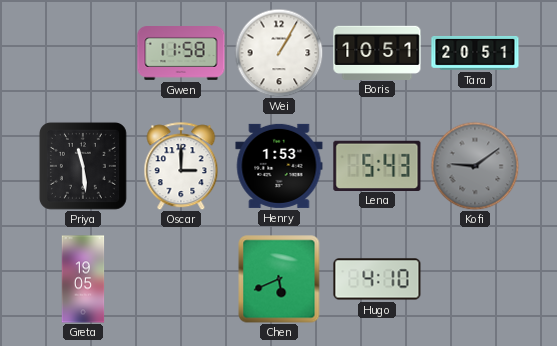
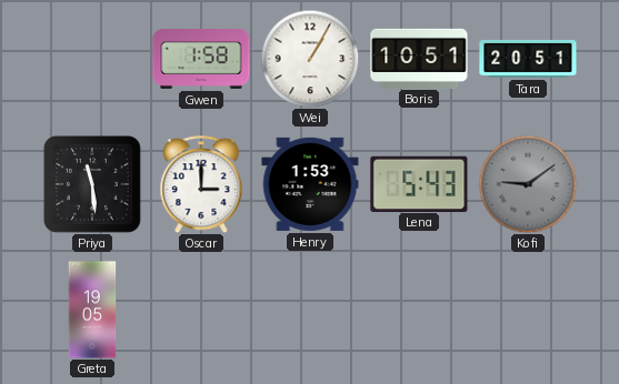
Gwen: 11:58 -> 1:58
Chen: 5:41 -> none
Hugo: 4:10 -> none
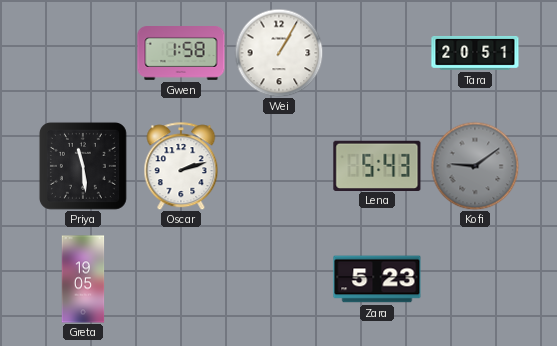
Boris: 10:51 -> none
Oscar: 3:00 -> 2:12
Henry: 1:53 -> none
Zara: none -> 5:23
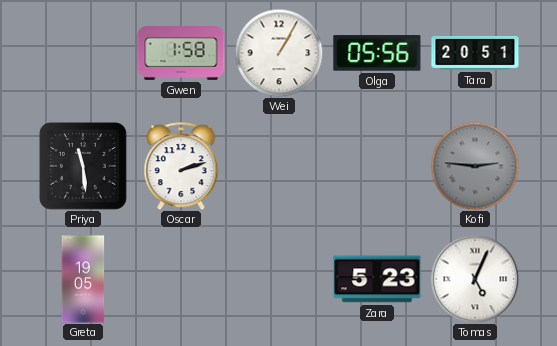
Olga: none -> 05:56
Lena: 5:43 -> none
Kofi: 9:09 -> 2:46
Tomas: none -> 5:04
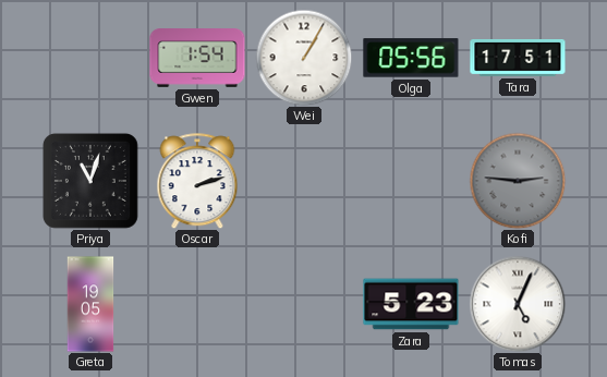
Gwen: 1:58 -> 1:54
Tara: 20:51 -> 17:51
Priya: 11:29 -> 11:03
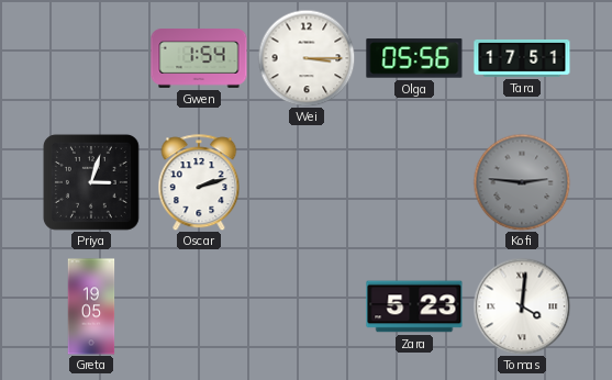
Wei: 1:05 -> 3:15
Priya: 11:03 -> 3:03
Tomas: 5:04 -> 4:01
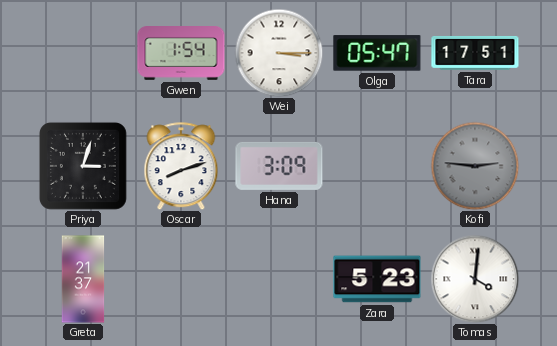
Olga: 05:56 -> 05:47
Oscar: 2:12 -> 8:12
Hana: none -> 3:09
Greta: 19:05 -> 21:37
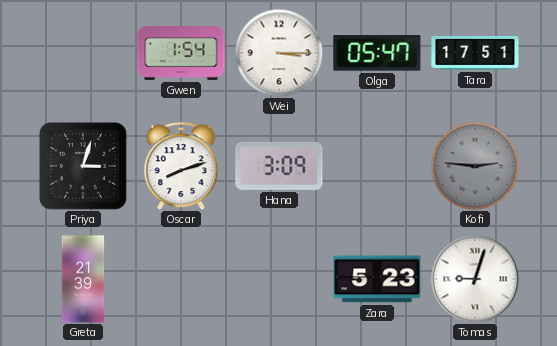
Greta: 21:37 -> 21:39
Tomas: 4:01 -> 9:03
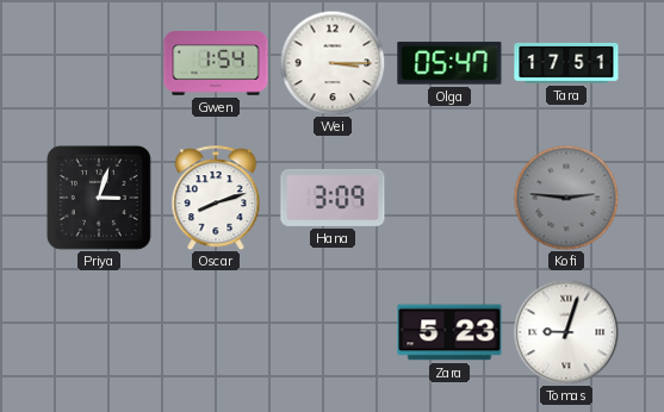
Greta: 21:39 -> none
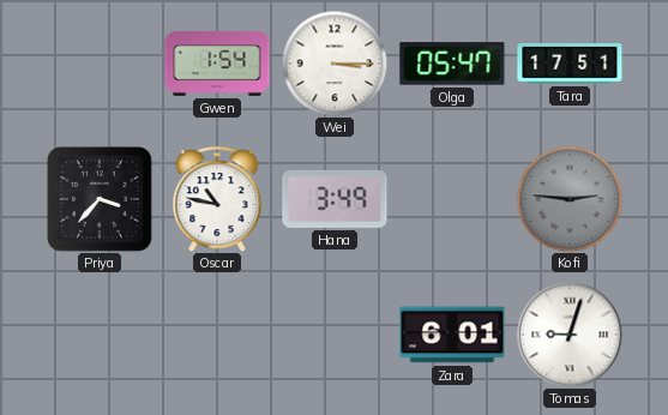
Priya: 3:03 -> 3:37
Oscar: 8:12 -> 10:47
Hana: 3:09 -> 3:49
Zara: 5:23 -> 6:01
